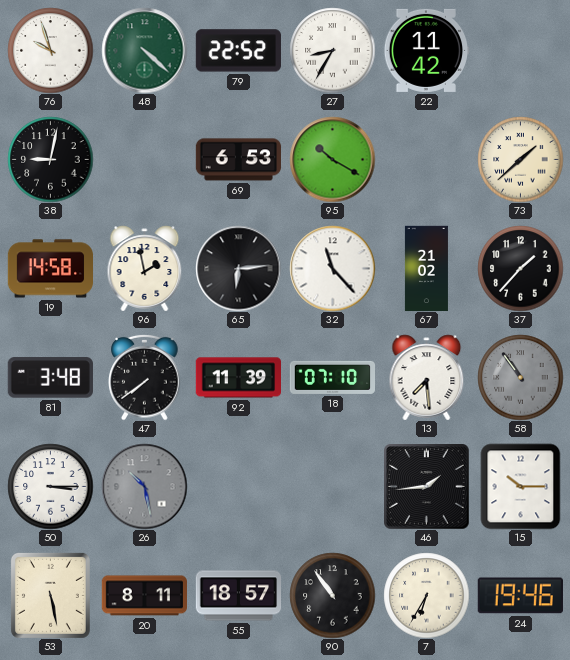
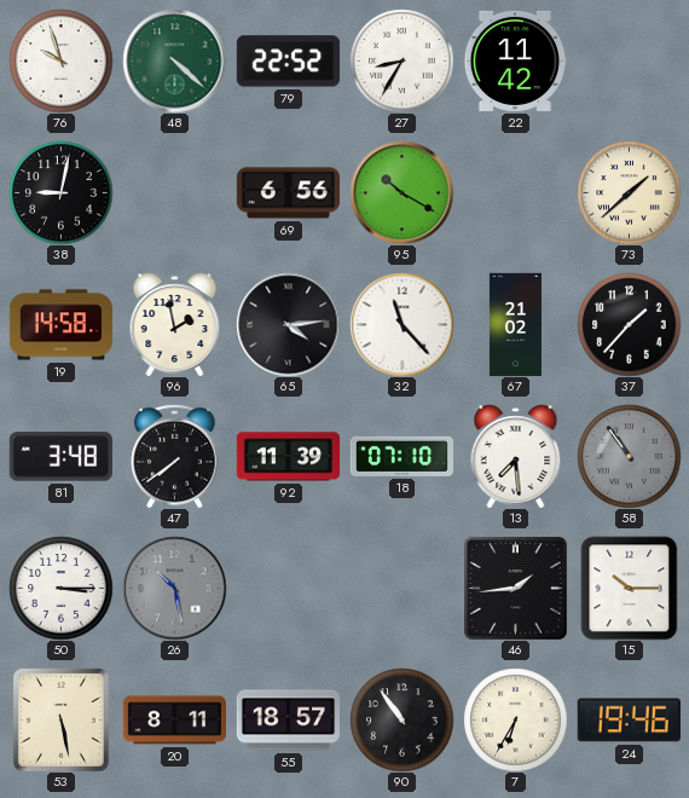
69: 6:53 -> 6:56
65: 6:14 -> 4:14
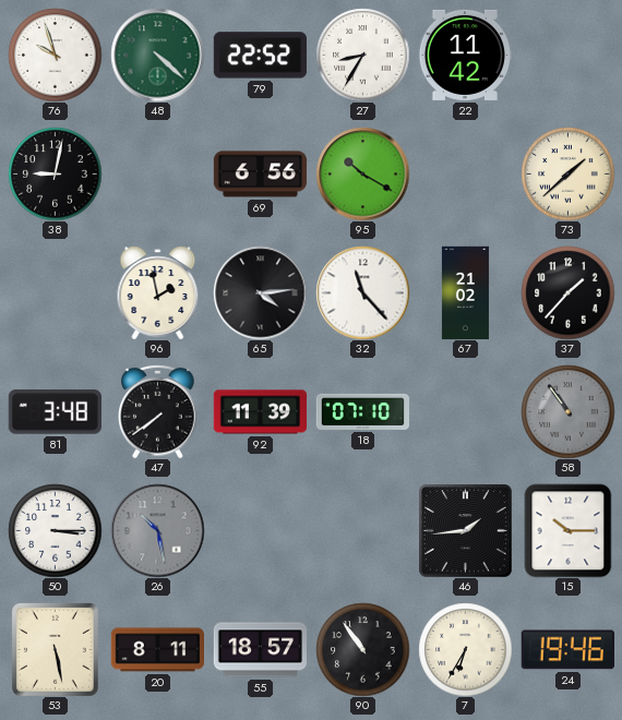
19: 14:58 -> none
13: 7:29 -> none
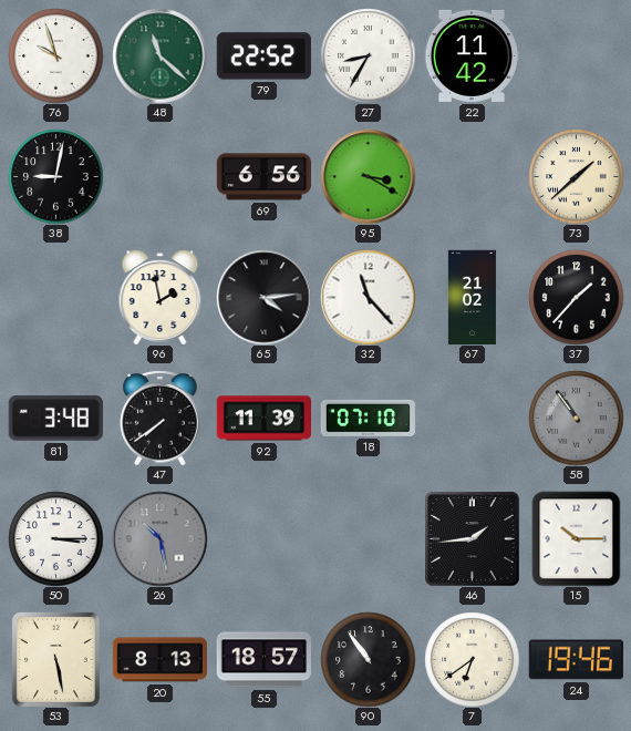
48: 4:22 -> 11:22
95: 10:20 -> 3:20
20: 8:11 -> 8:13
7: 6:35 -> 6:39
